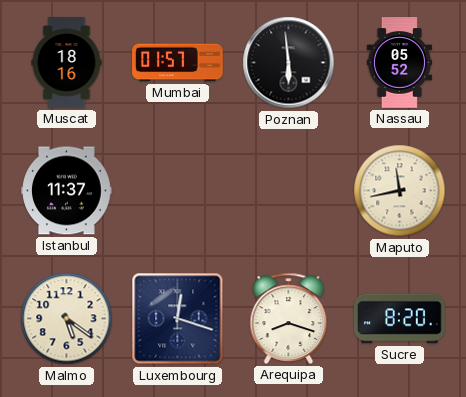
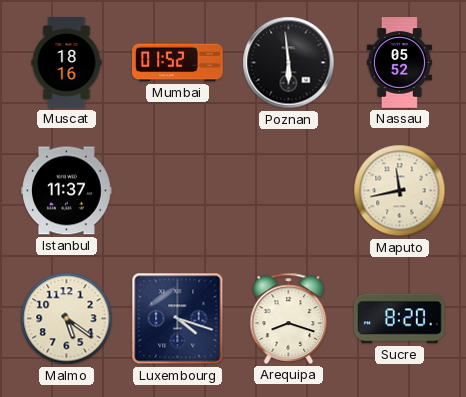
Mumbai: 01:57 -> 01:52
Luxembourg: 12:18 -> 4:18
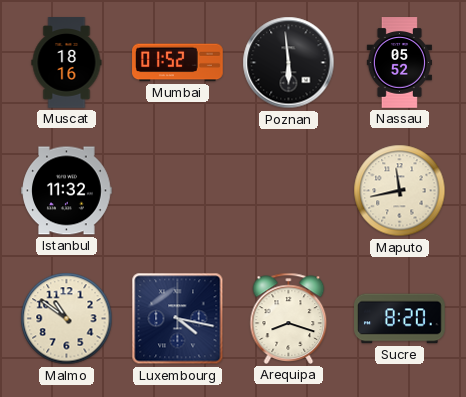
Istanbul: 11:37 -> 11:32
Malmo: 5:21 -> 10:51
Luxembourg: 4:18 -> 4:17
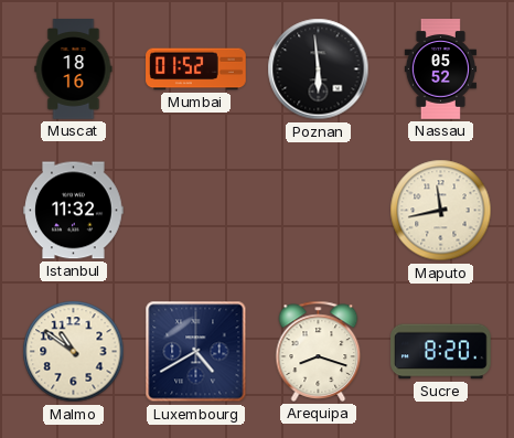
Luxembourg: 4:17 -> 4:40
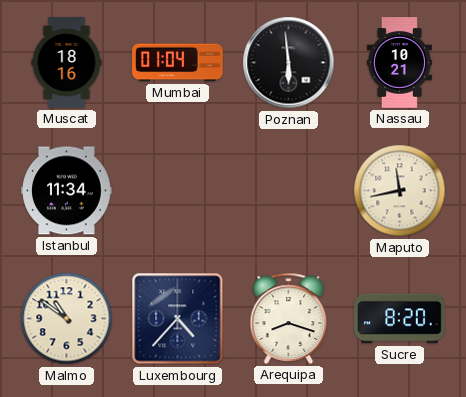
Mumbai: 01:52 -> 01:04
Nassau: 05:52 -> 10:21
Istanbul: 11:32 -> 11:34
Luxembourg: 4:40 -> 4:37
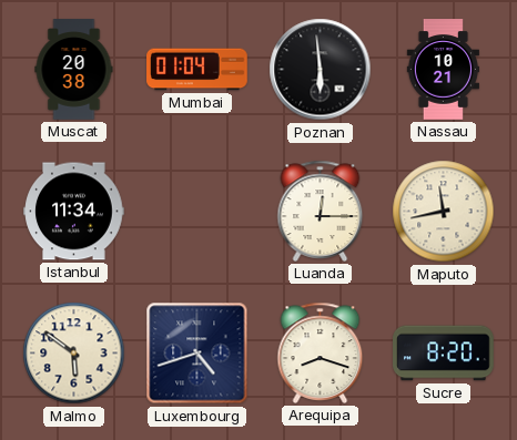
Muscat: 18:16 -> 20:38
Luanda: none -> 12:15
Malmo: 10:51 -> 5:51
Luxembourg: 4:37 -> 4:42
